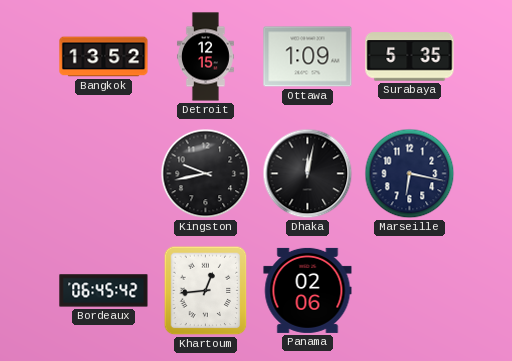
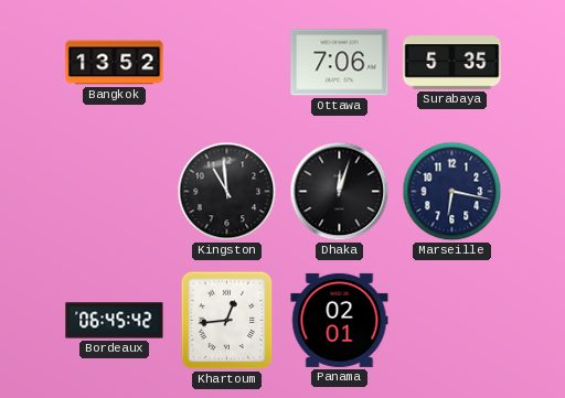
Detroit: 12:15 -> none
Ottawa: 1:09 -> 7:06
Kingston: 9:43 -> 10:59
Dhaka: 12:02 -> 12:03
Panama: 02:06 -> 02:01
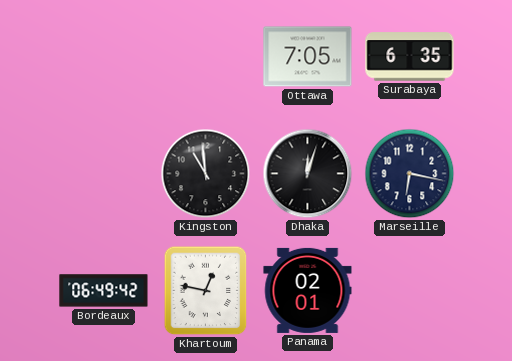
Bangkok: 13:52 -> none
Ottawa: 7:06 -> 7:05
Surabaya: 5:35 -> 6:35
Bordeaux: 06:45 -> 06:49
Khartoum: 12:44 -> 12:47
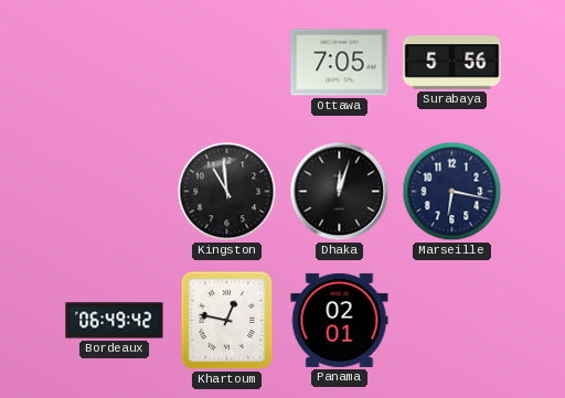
Surabaya: 6:35 -> 5:56
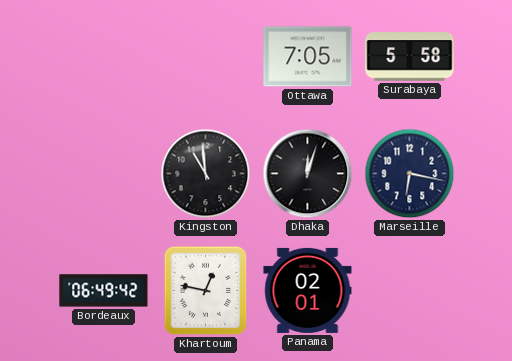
Surabaya: 5:56 -> 5:58
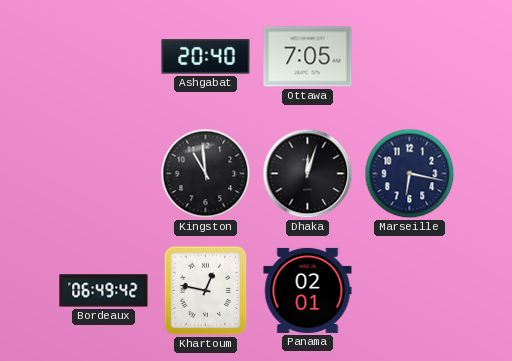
Ashgabat: none -> 20:40
Surabaya: 5:58 -> none
